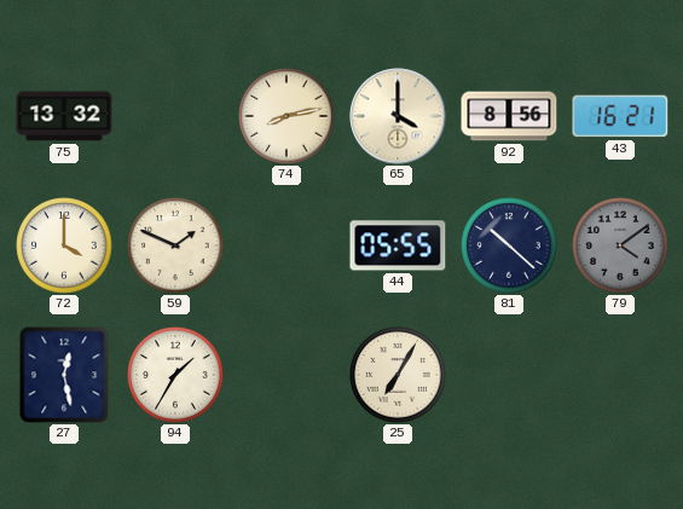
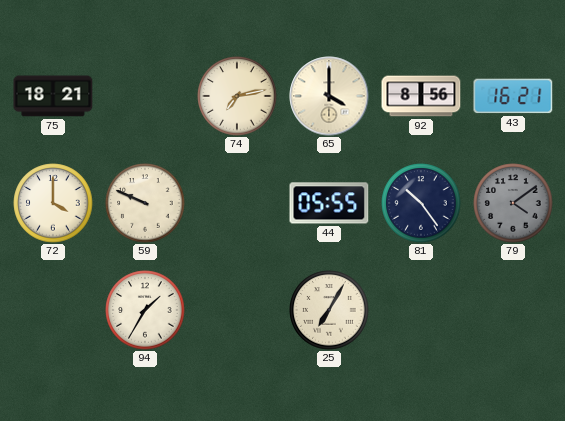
75: 13:32 -> 18:21
74: 8:13 -> 7:13
59: 1:49 -> 9:49
81: 10:22 -> 10:24
27: 12:28 -> none
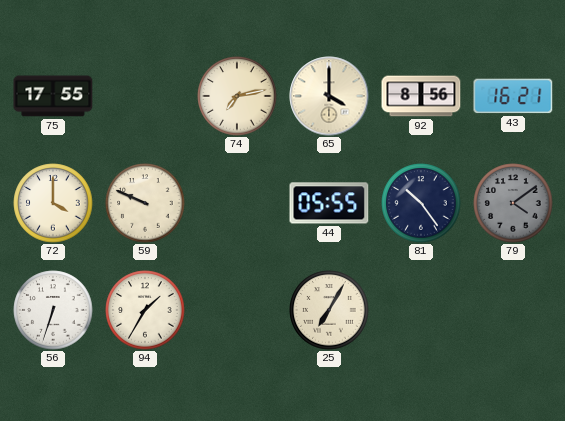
75: 18:21 -> 17:55
56: none -> 6:33
